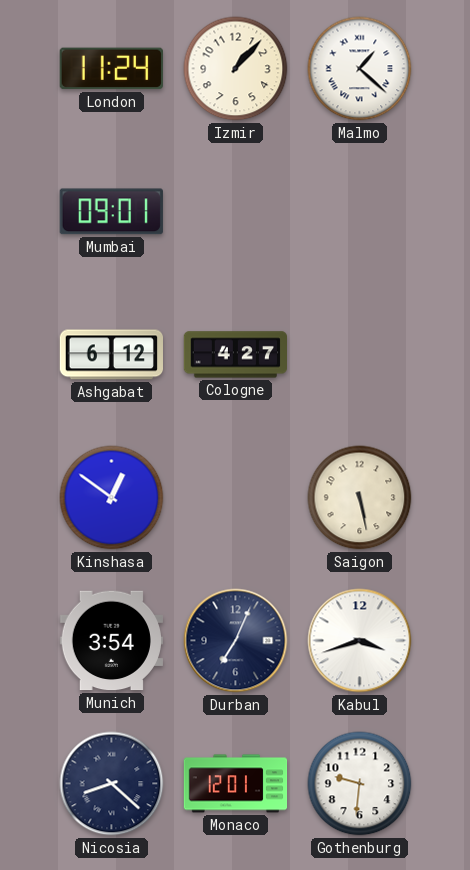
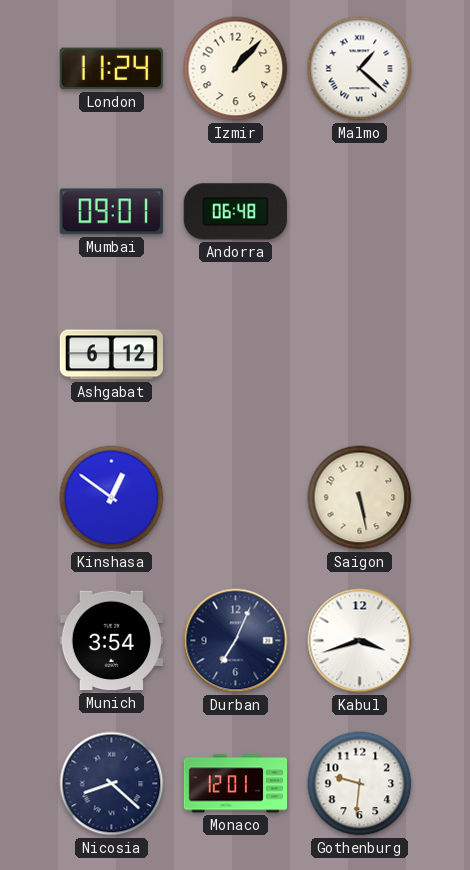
Andorra: none -> 06:48
Cologne: 4:27 -> none
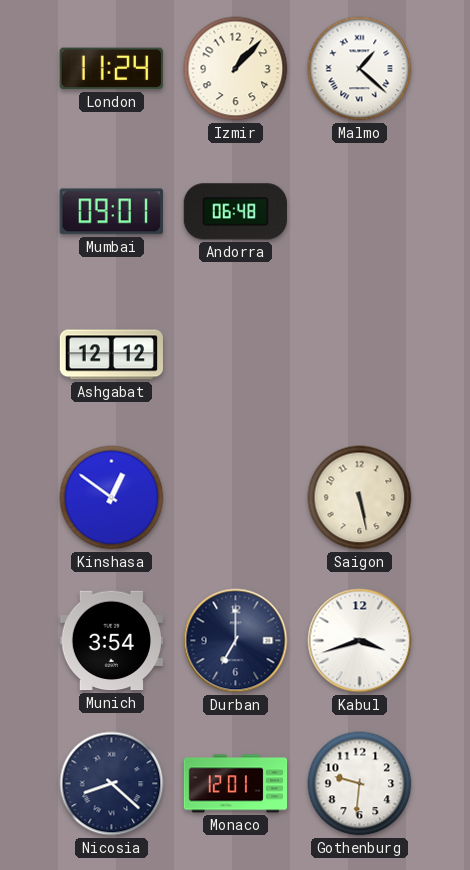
Ashgabat: 6:12 -> 12:12
Durban: 7:04 -> 7:00
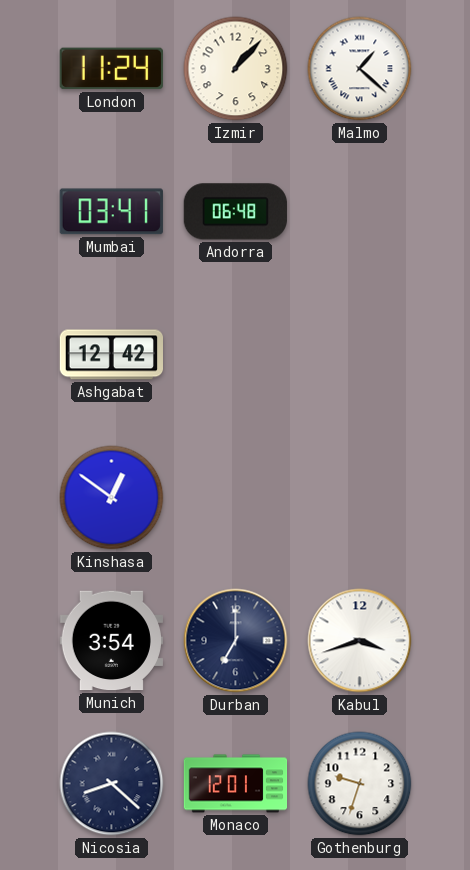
Mumbai: 09:01 -> 03:41
Ashgabat: 12:12 -> 12:42
Saigon: 5:28 -> none
Gothenburg: 9:31 -> 9:33
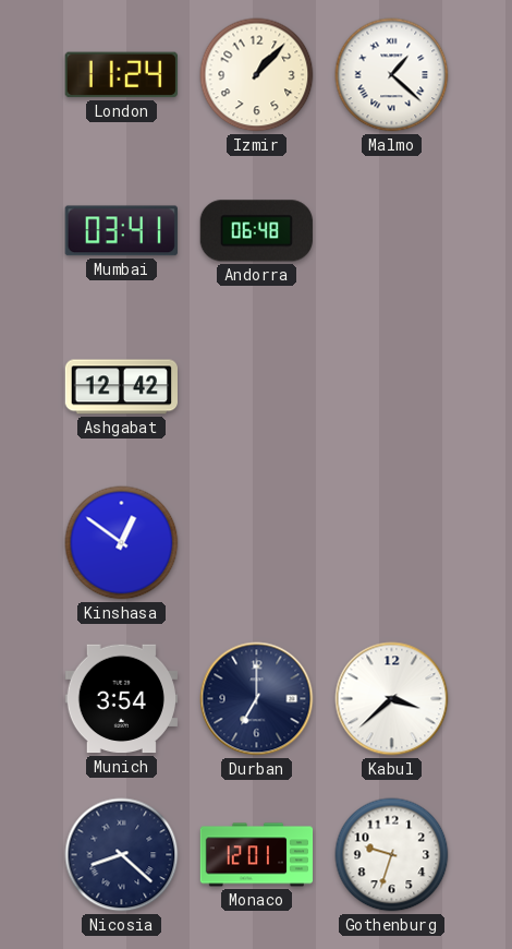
Kabul: 3:42 -> 3:38
